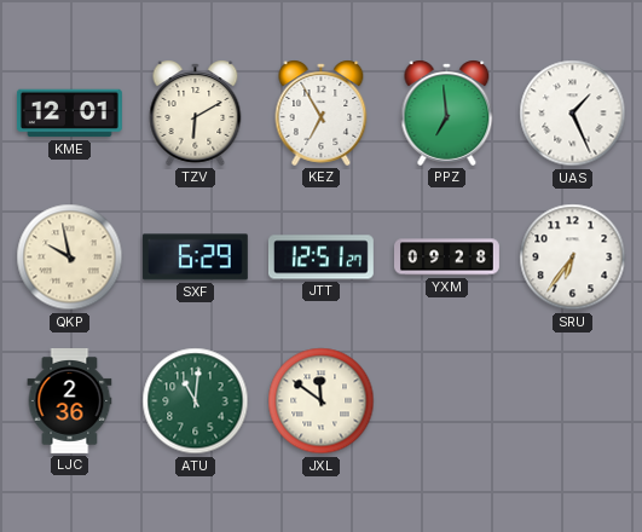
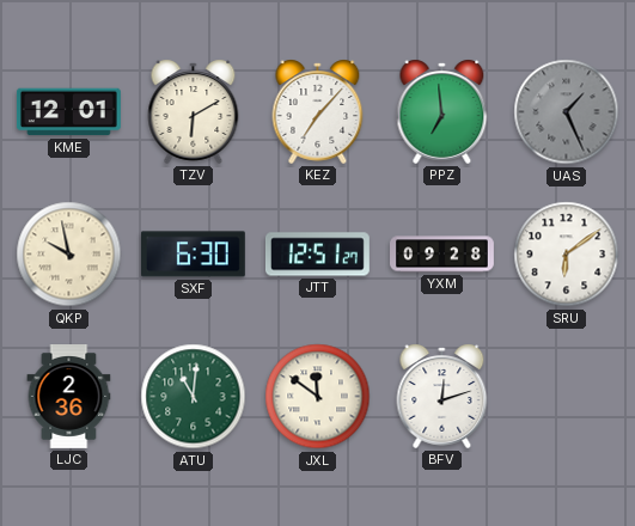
KEZ: 6:55 -> 7:07
UAS dial: white -> grey
SXF: 6:29 -> 6:30
SRU: 6:36 -> 6:09
BFV: none -> 12:12
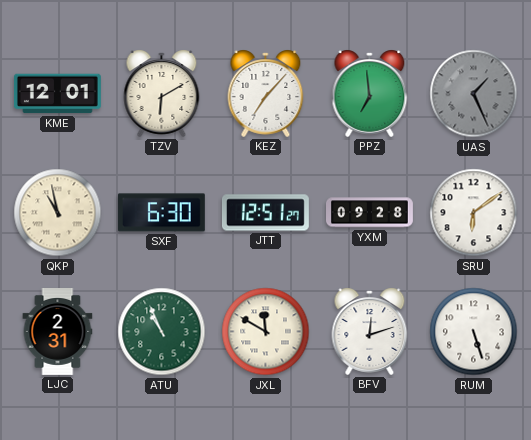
QKP: 9:58 -> 10:58
LJC: 2:36 -> 2:31
ATU: 11:01 -> 10:56
JXL: 11:51 -> 11:50
RUM: none -> 5:27
